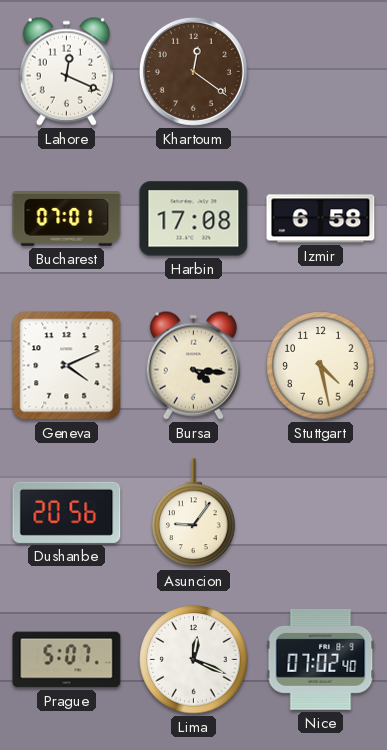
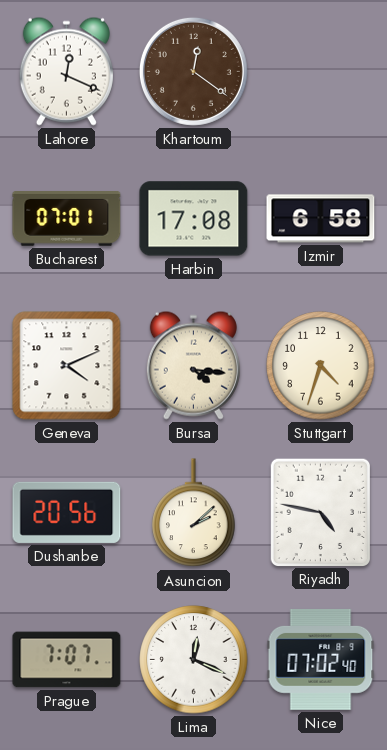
Stuttgart: 4:28 -> 4:33
Asuncion: 9:06 -> 2:08
Riyadh: none -> 4:47
Prague: 5:07 -> 7:07
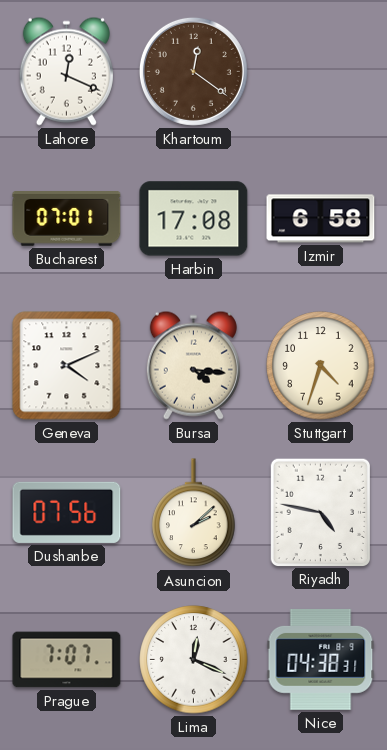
Dushanbe: 20:56 -> 07:56
Nice: 07:02 -> 04:38
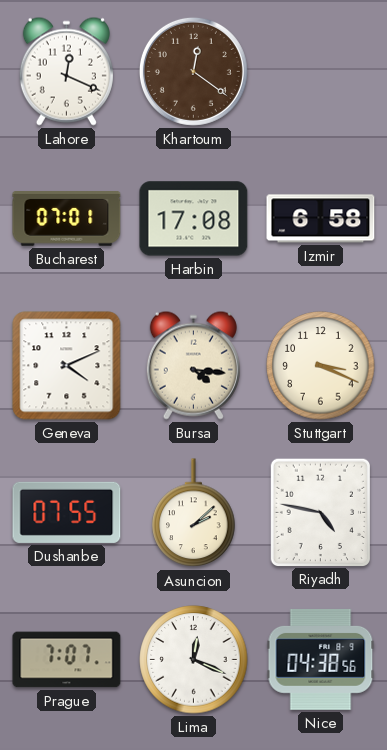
Stuttgart: 4:33 -> 3:19
Dushanbe: 07:56 -> 07:55
Nice: 04:38:31 -> 04:38:56
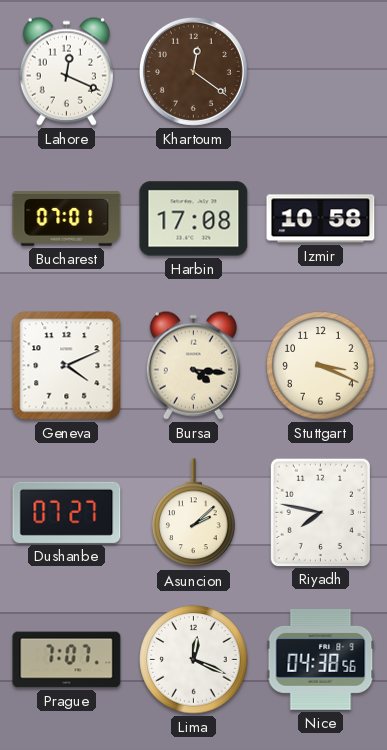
Izmir: 6:58 -> 10:58
Dushanbe: 07:55 -> 07:27
Riyadh: 4:47 -> 7:47
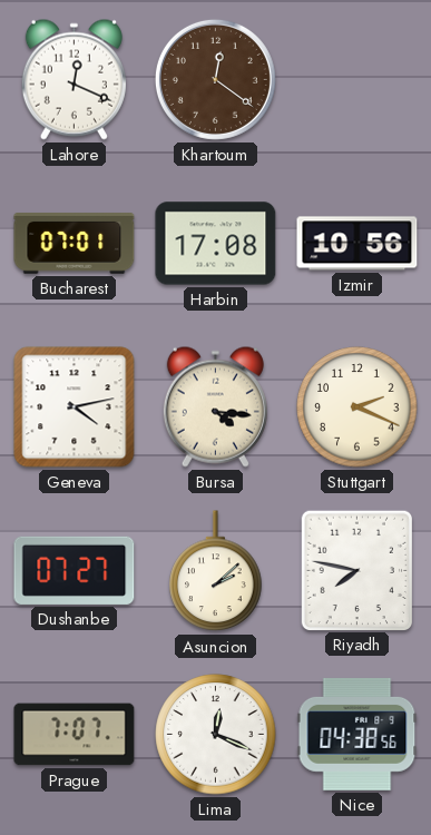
Izmir: 10:58 -> 10:56
Geneva: 4:11 -> 4:13
Stuttgart: 3:19 -> 2:19
